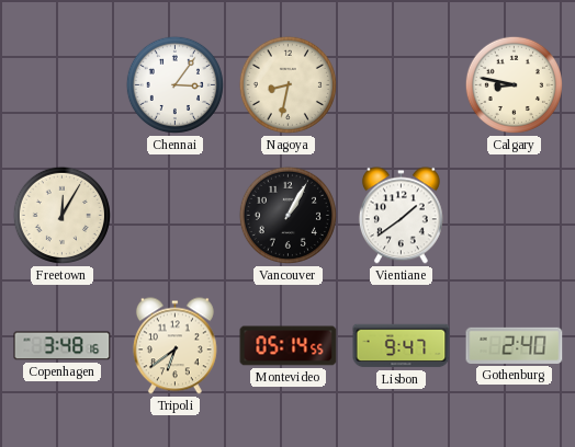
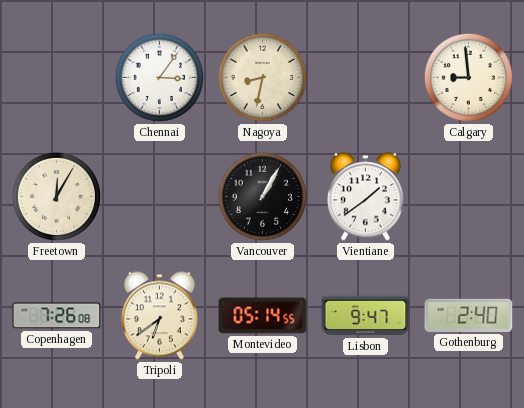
Calgary: 8:47 -> 8:59
Copenhagen: 3:48 -> 7:26
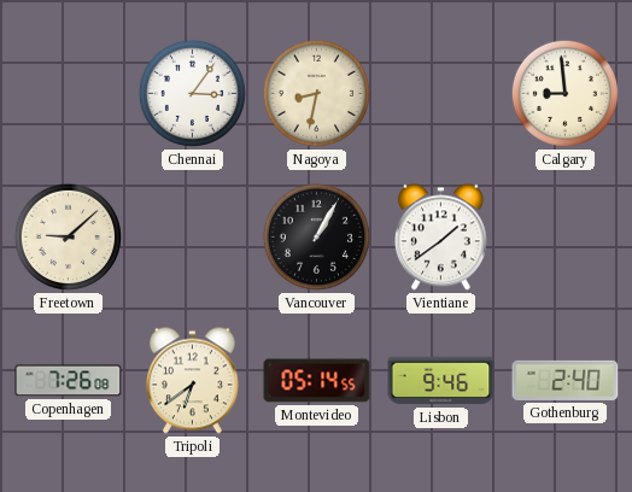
Freetown: 12:05 -> 9:08
Lisbon: 9:47 -> 9:46
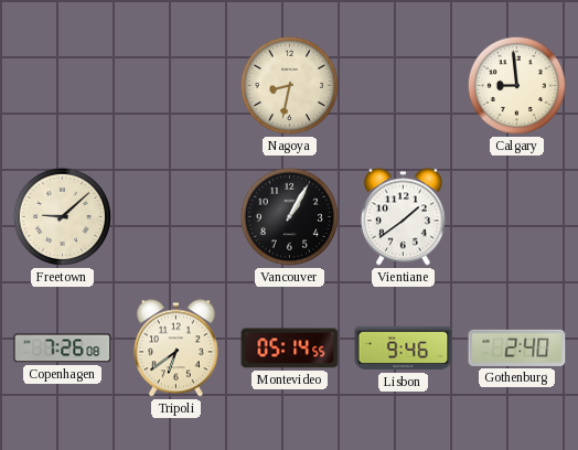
Chennai: 3:06 -> none
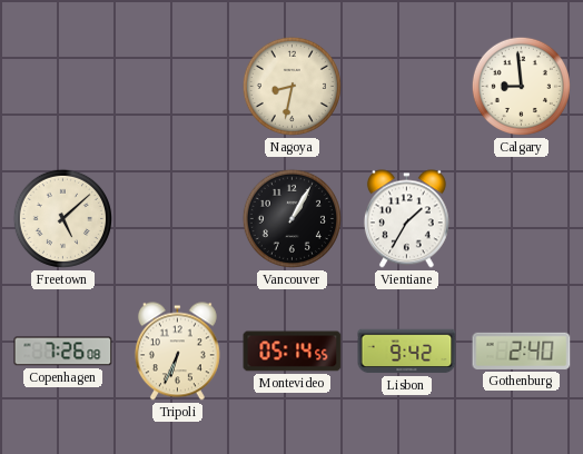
Freetown: 9:08 -> 5:08
Vientiane: 1:39 -> 1:35
Tripoli: 6:39 -> 6:34
Lisbon: 9:46 -> 9:42
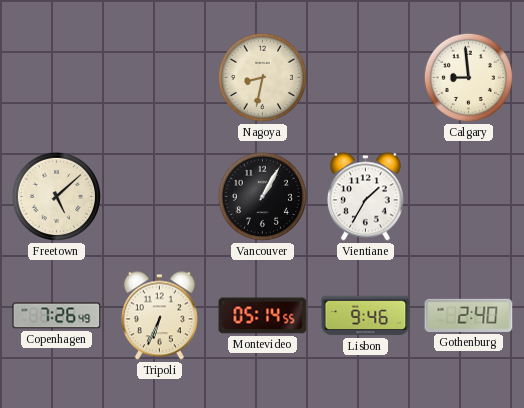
Copenhagen: 7:26:08 -> 7:26:49
Lisbon: 9:42 -> 9:46
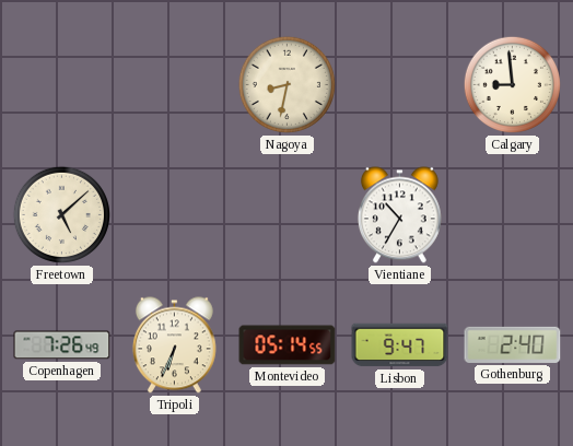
Vancouver: 1:05 -> none
Vientiane: 1:35 -> 10:35
Lisbon: 9:46 -> 9:47
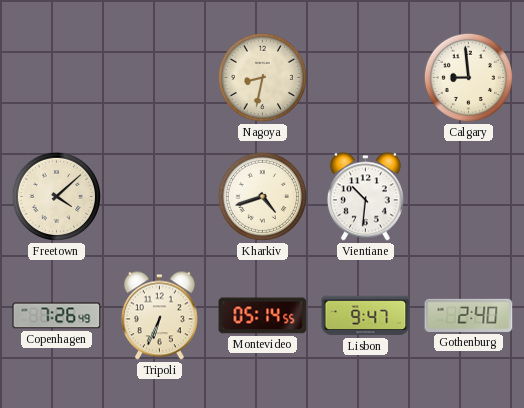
Freetown: 5:08 -> 4:08
Kharkiv: none -> 4:42
Vientiane: 10:35 -> 10:31
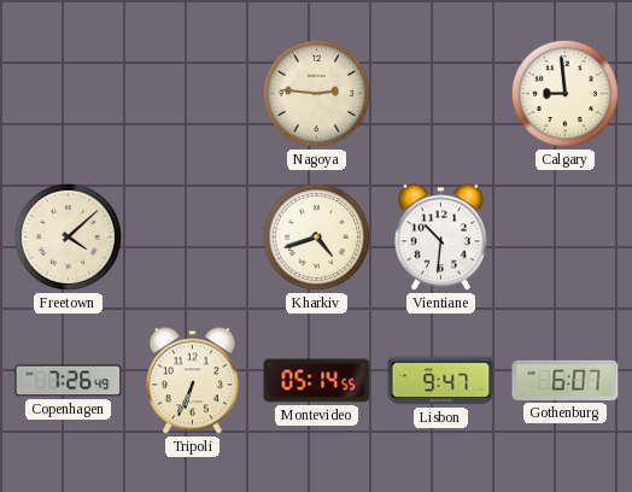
Nagoya: 8:32 -> 2:46
Gothenburg: 2:40 -> 6:07
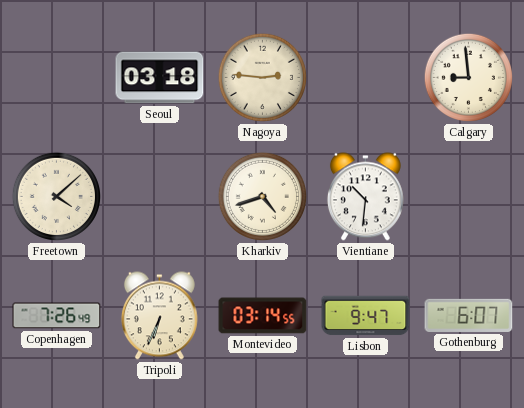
Seoul: none -> 03:18
Montevideo: 05:14 -> 03:14
